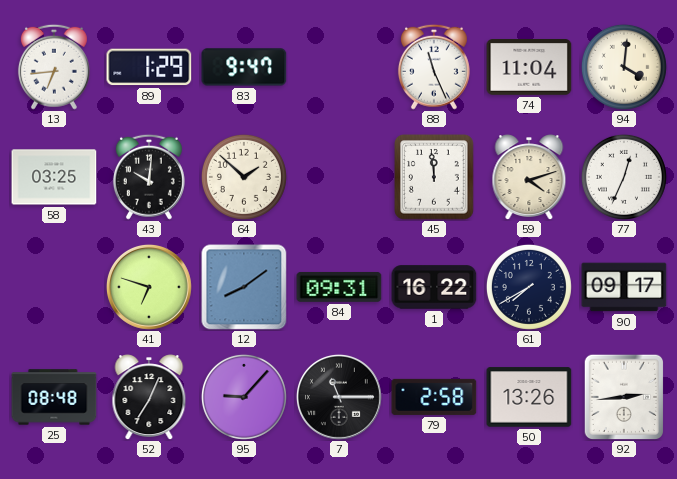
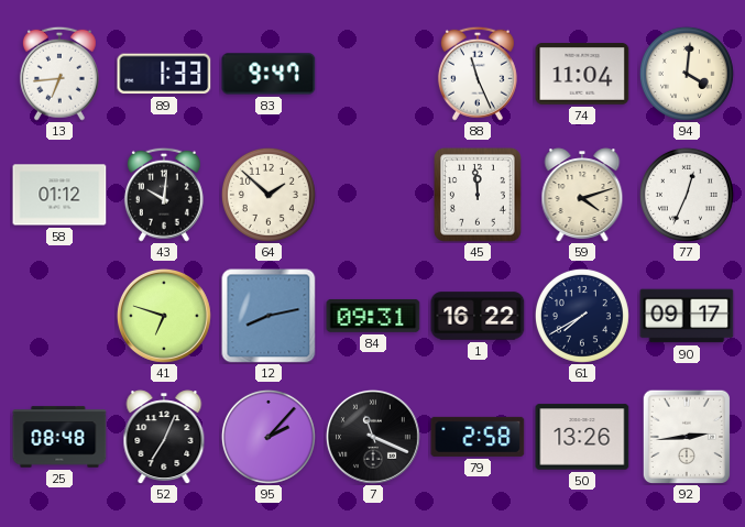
89: 1:29 -> 1:33
58: 03:25 -> 01:12
12: 8:09 -> 8:13
95: 9:07 -> 2:07
7: 11:15 -> 11:19
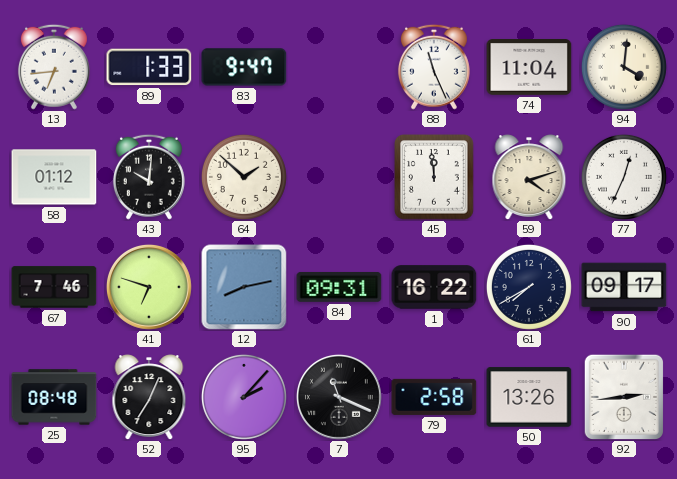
67: none -> 7:46
